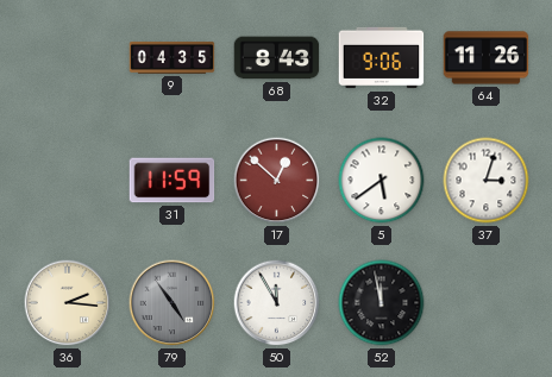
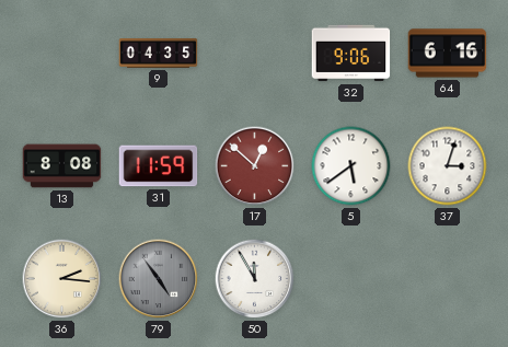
68: 8:43 -> none
64: 11:26 -> 6:16
13: none -> 8:08
52: 11:58 -> none
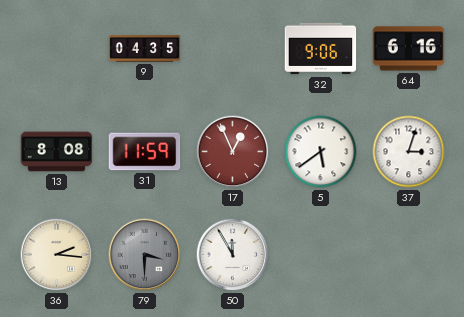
17: 12:52 -> 12:56
79: 4:54 -> 3:30
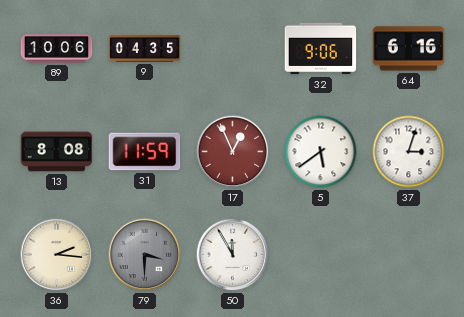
89: none -> 10:06
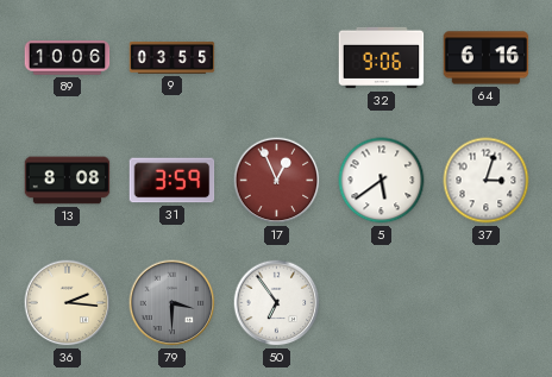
9: 04:35 -> 03:55
31: 11:59 -> 3:59
50: 11:55 -> 6:54
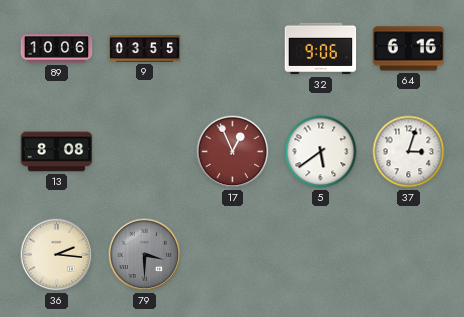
31: 3:59 -> none
50: 6:54 -> none
